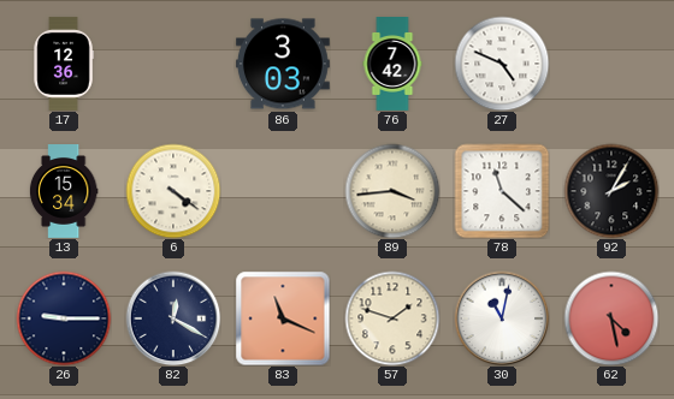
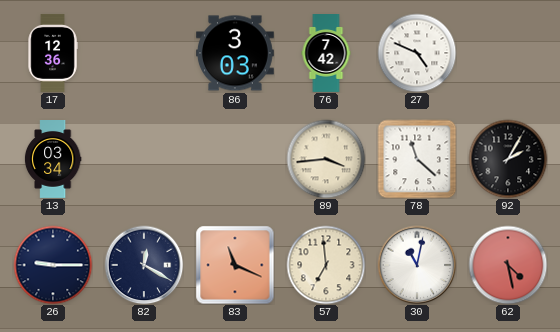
13: 15:34 -> 03:34
6: 4:21 -> none
57: 1:48 -> 6:59
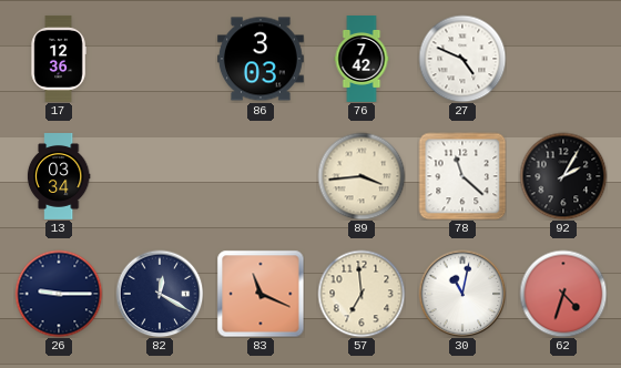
62: 4:28 -> 4:33
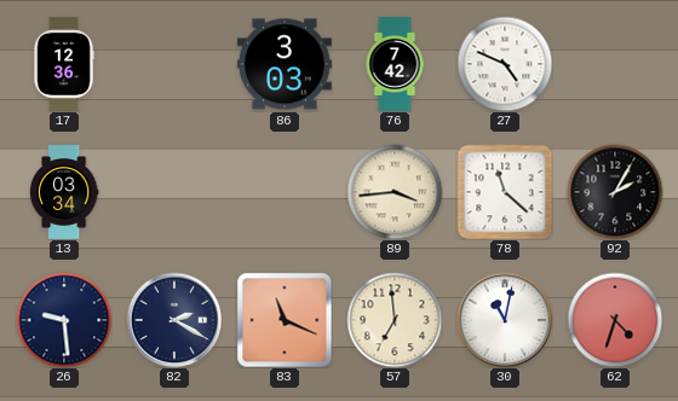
26: 9:15 -> 9:29
82: 12:20 -> 2:20
